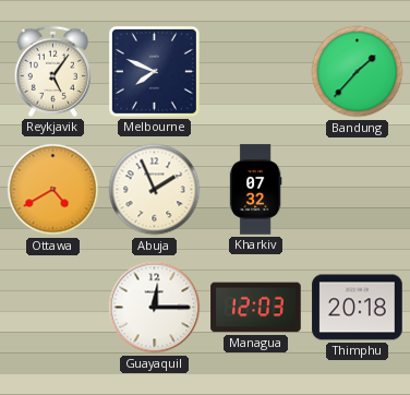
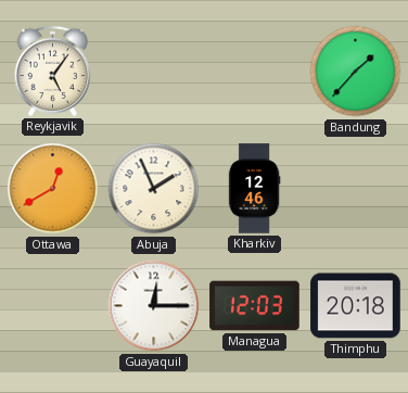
Melbourne: 7:49 -> none
Ottawa: 4:40 -> 12:40
Kharkiv: 07:32 -> 12:46
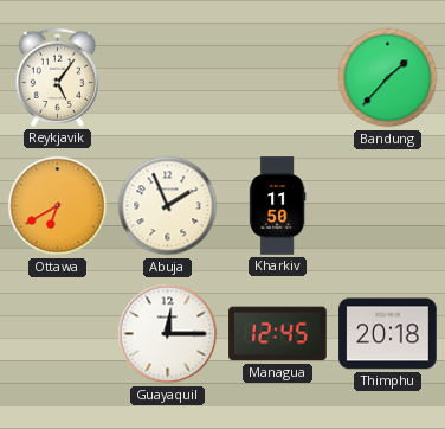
Ottawa: 12:40 -> 6:40
Kharkiv: 12:46 -> 11:50
Managua: 12:03 -> 12:45
